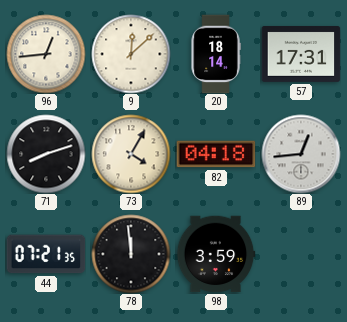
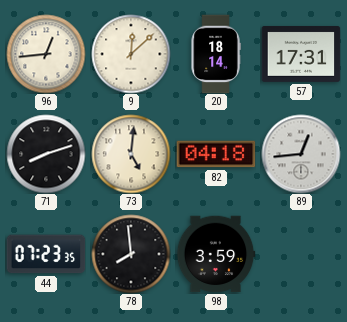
73: 4:05 -> 5:01
44: 07:21 -> 07:23
78: 11:59 -> 7:59
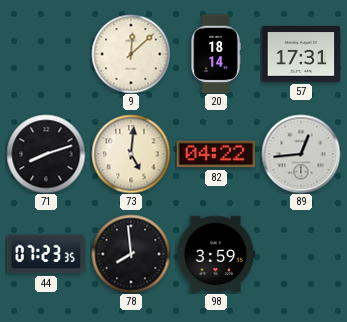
96: 12:44 -> none
82: 04:18 -> 04:22
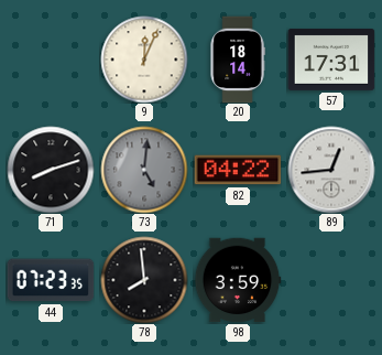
9: 12:08 -> 12:04
73 dial: cream -> grey
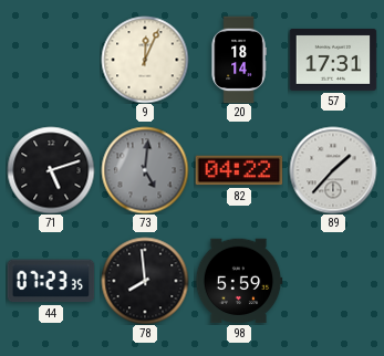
71: 8:12 -> 5:12
89: 12:44 -> 1:37
98: 3:59 -> 5:59
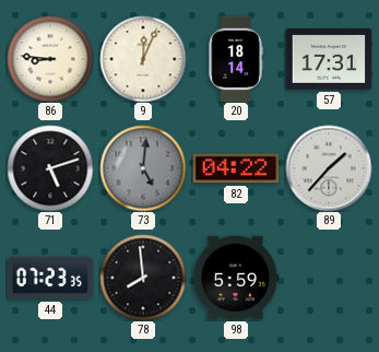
86: none -> 8:46
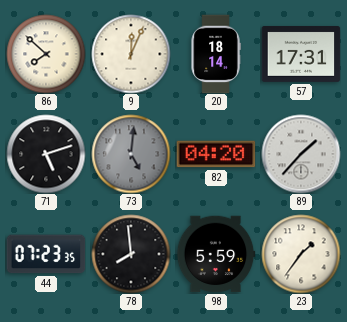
86: 8:46 -> 7:52
82: 04:22 -> 04:20
23: none -> 1:36
